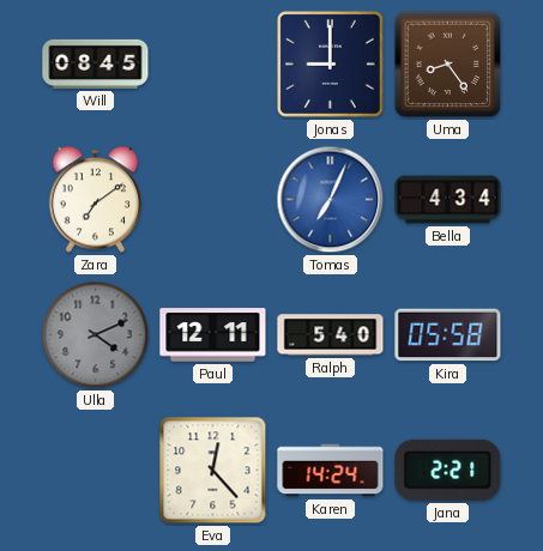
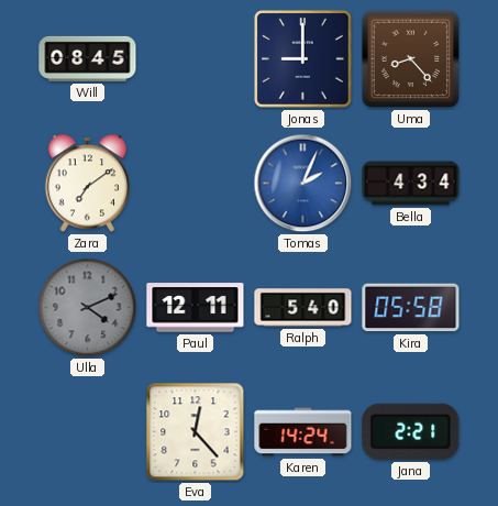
Uma: 8:24 -> 8:23
Tomas: 7:04 -> 2:04
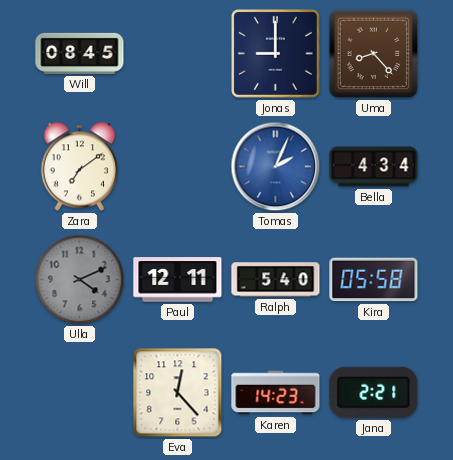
Karen: 14:24 -> 14:23
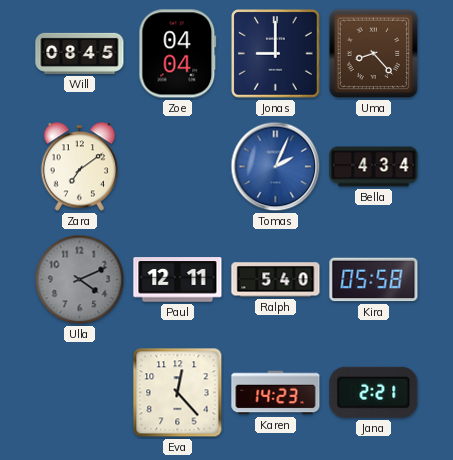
Zoe: none -> 04:04
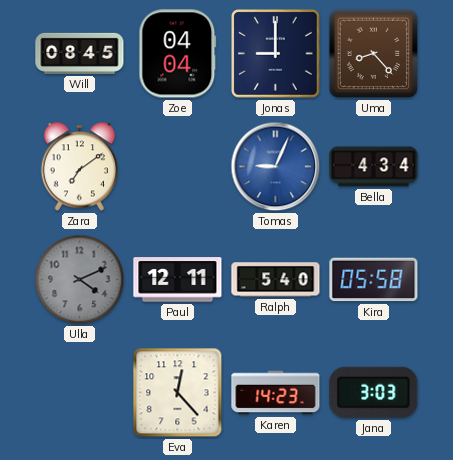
Tomas: 2:04 -> 9:04
Jana: 2:21 -> 3:03
